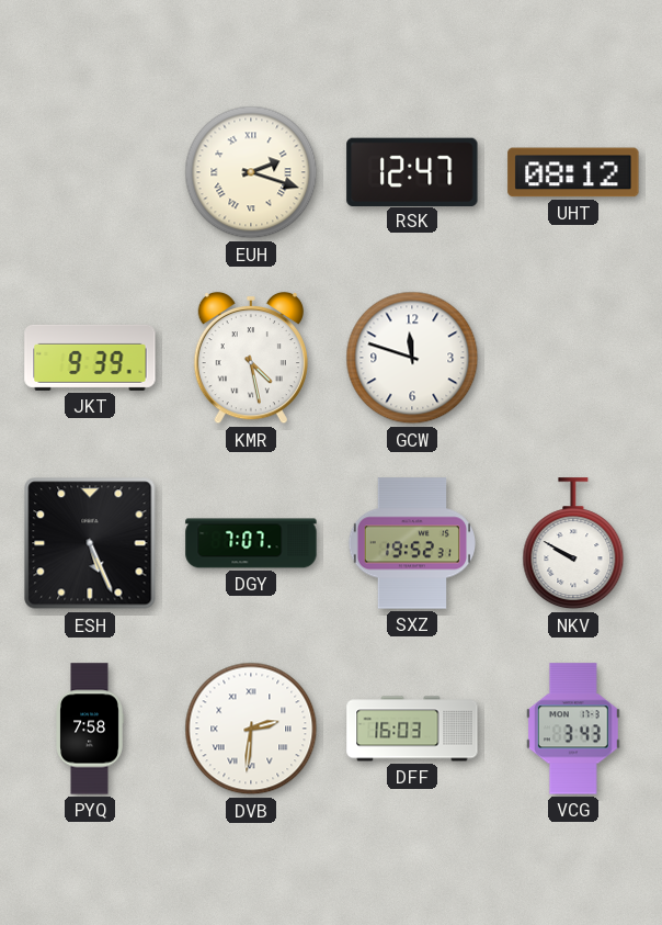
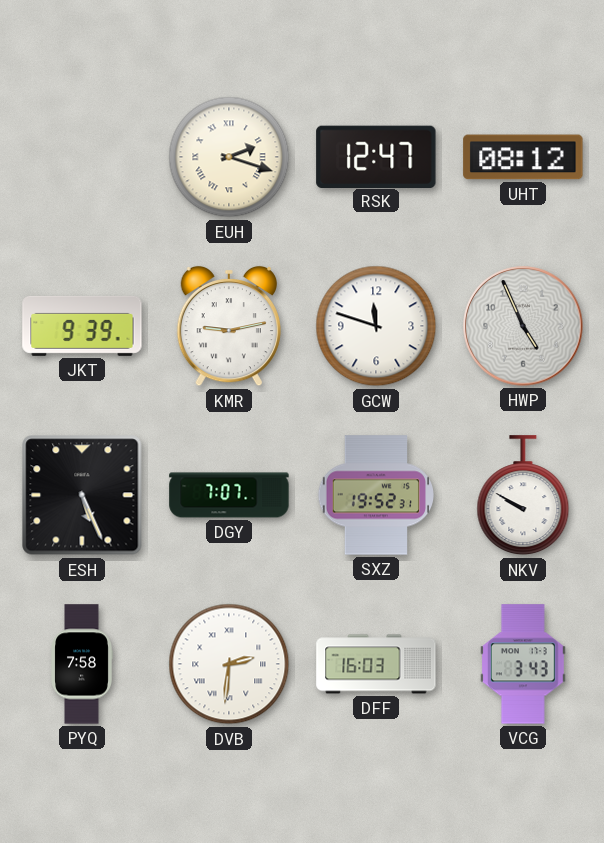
KMR: 4:28 -> 9:13
HWP: none -> 4:56
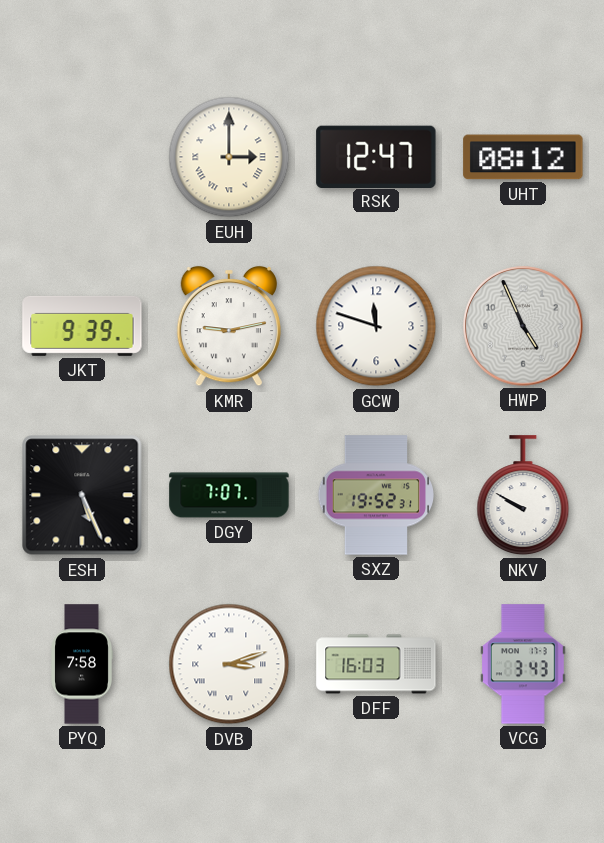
EUH: 2:18 -> 3:00
DVB: 2:31 -> 3:12
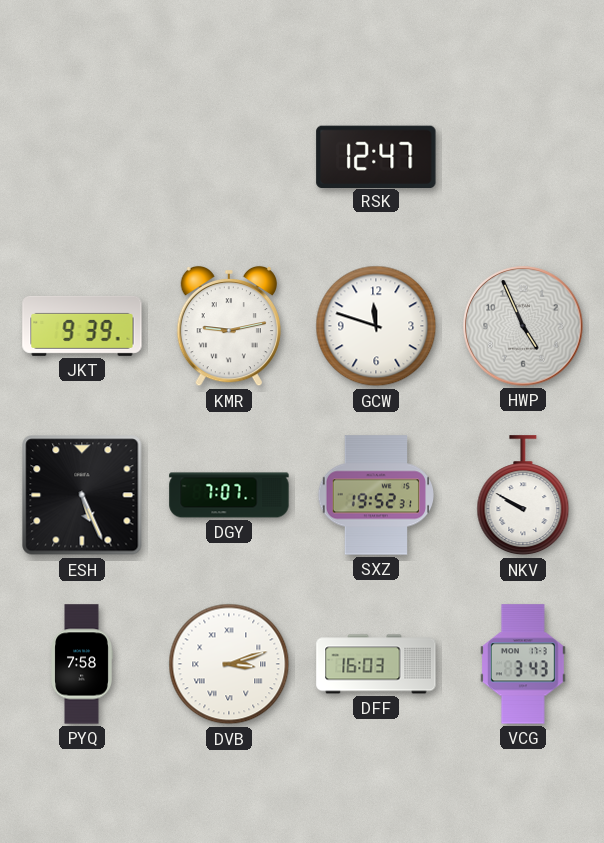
EUH: 3:00 -> none
UHT: 08:12 -> none
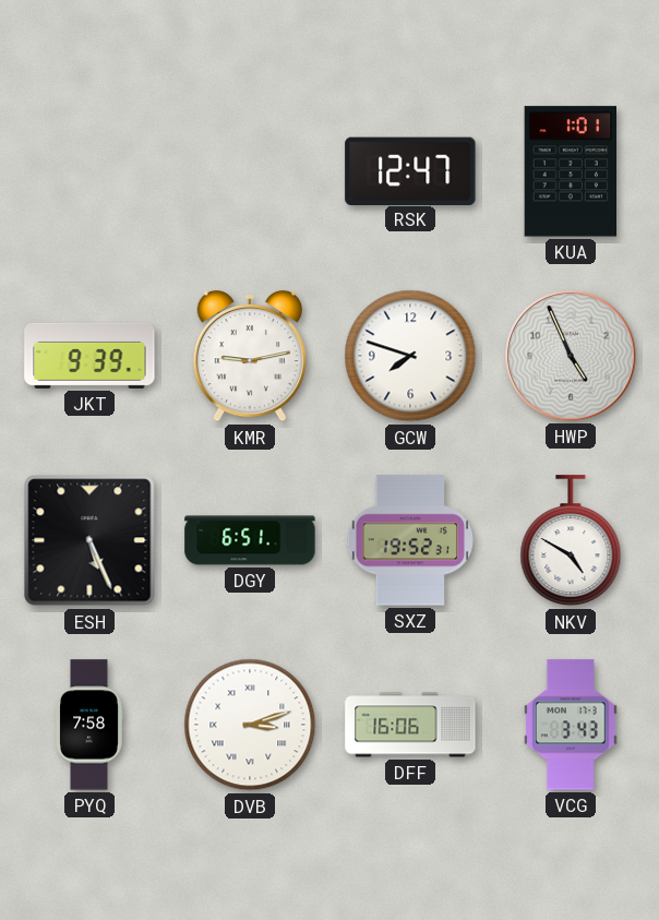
KUA: none -> 1:01
GCW: 11:48 -> 7:48
DGY: 7:07 -> 6:51
NKV: 9:50 -> 4:50
DFF: 16:03 -> 16:06
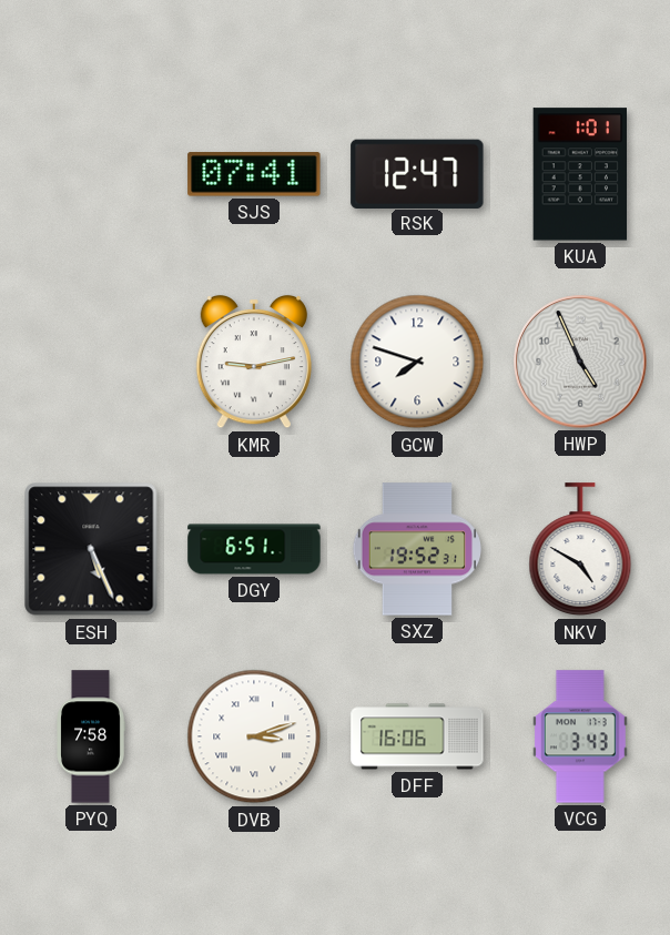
SJS: none -> 07:41
JKT: 9:39 -> none
